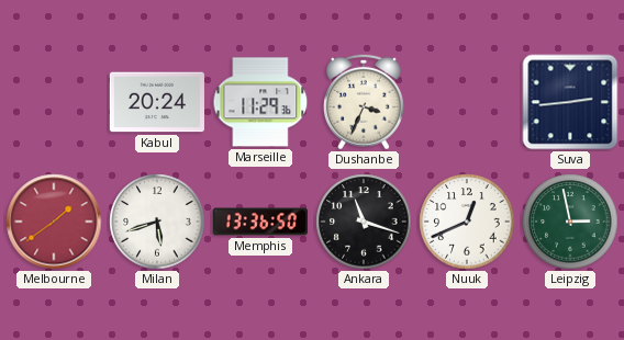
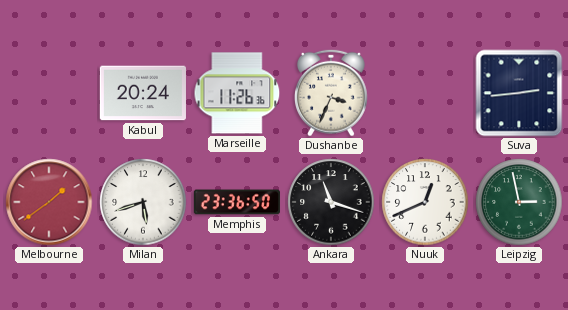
Marseille: 11:29 -> 11:26
Memphis: 13:36 -> 23:36
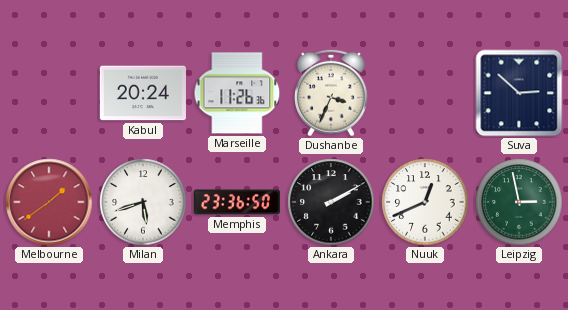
Suva: 2:44 -> 2:52
Ankara: 11:18 -> 2:10
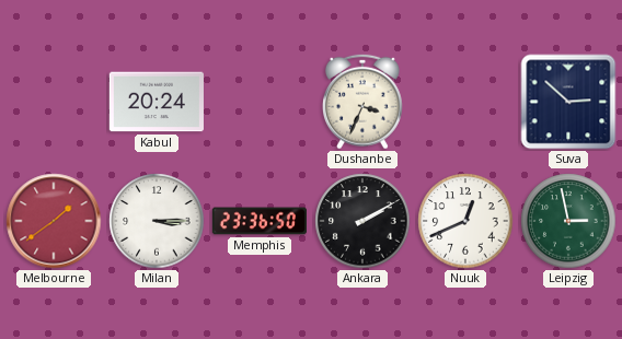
Marseille: 11:26 -> none
Milan: 5:42 -> 3:15
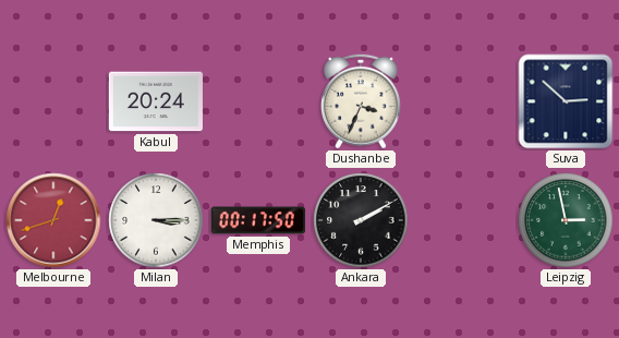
Melbourne: 1:39 -> 12:42
Memphis: 23:36 -> 00:17
Nuuk: 12:41 -> none
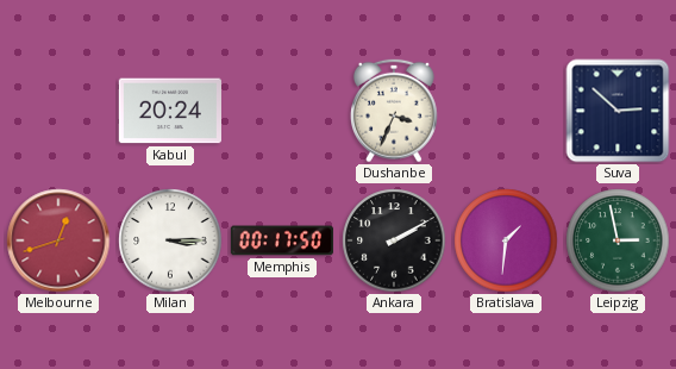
Bratislava: none -> 1:31
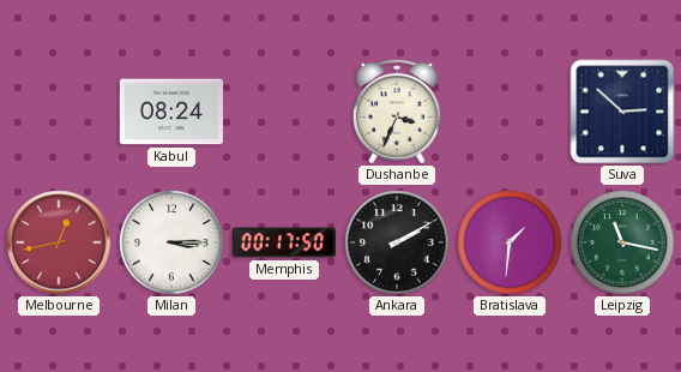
Kabul: 20:24 -> 08:24
Melbourne: 12:42 -> 12:43
Leipzig: 2:58 -> 11:17
